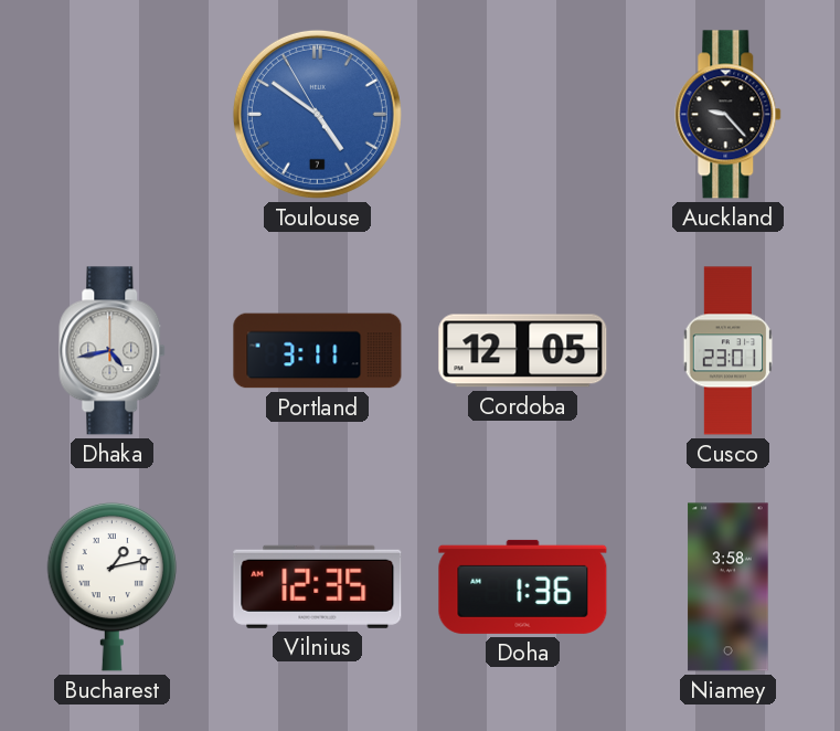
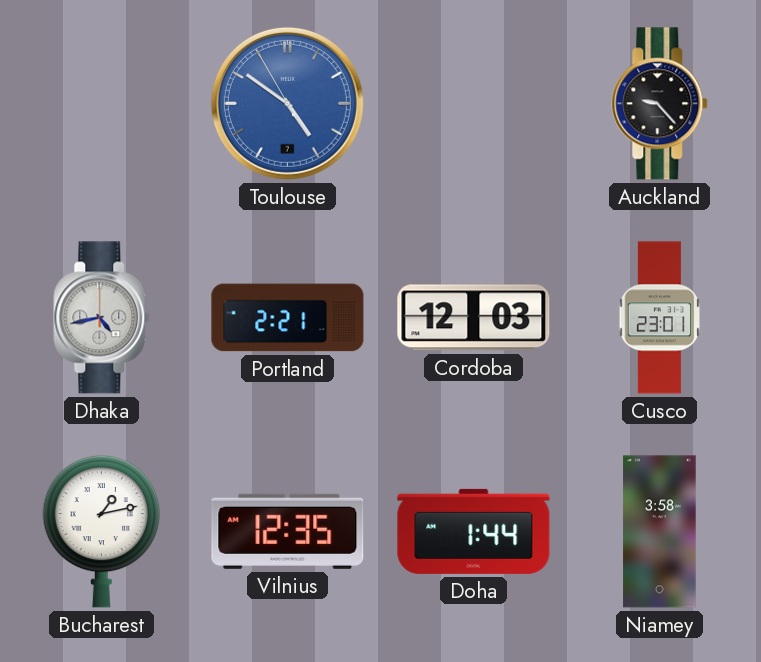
Portland: 3:11 -> 2:21
Cordoba: 12:05 -> 12:03
Doha: 1:36 -> 1:44
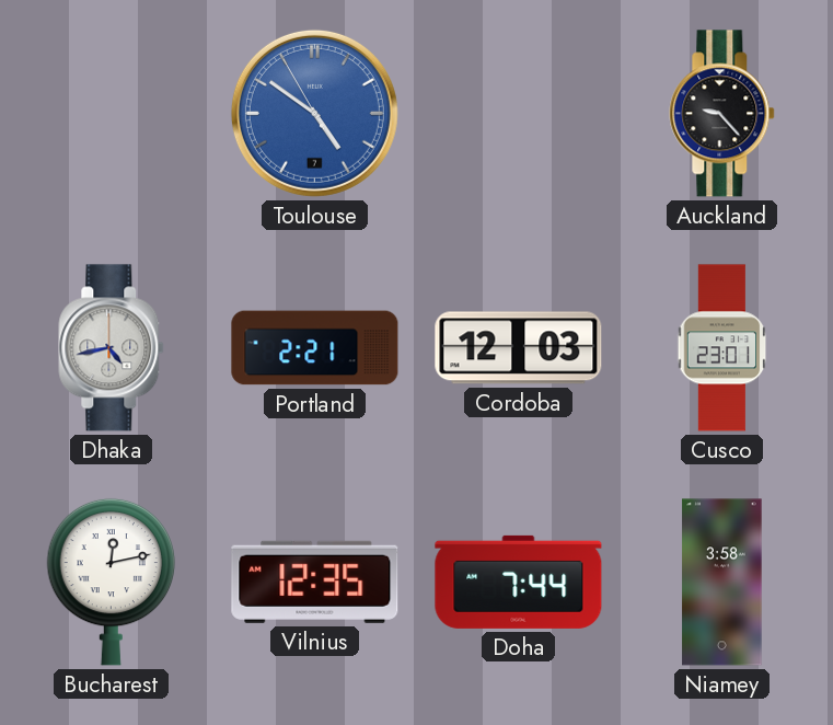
Bucharest: 1:13 -> 12:13
Doha: 1:44 -> 7:44
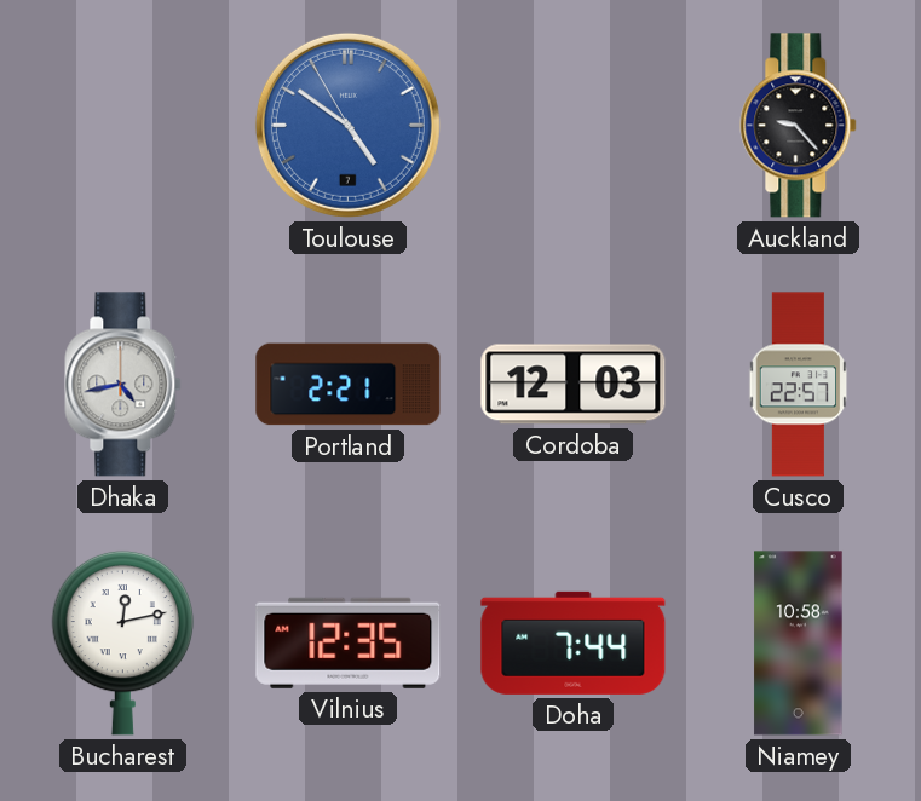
Cusco: 23:01 -> 22:57
Niamey: 3:58 -> 10:58
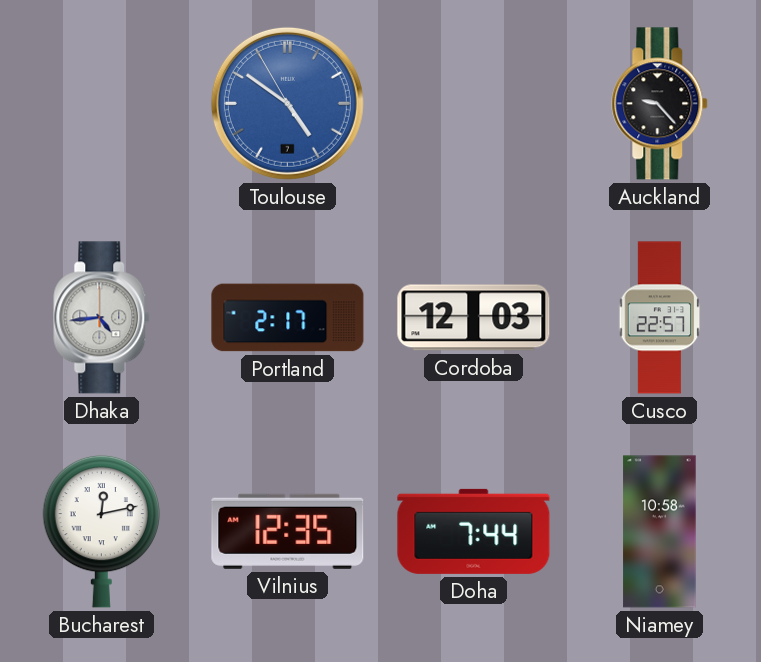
Dhaka: 4:43 -> 4:44
Portland: 2:21 -> 2:17
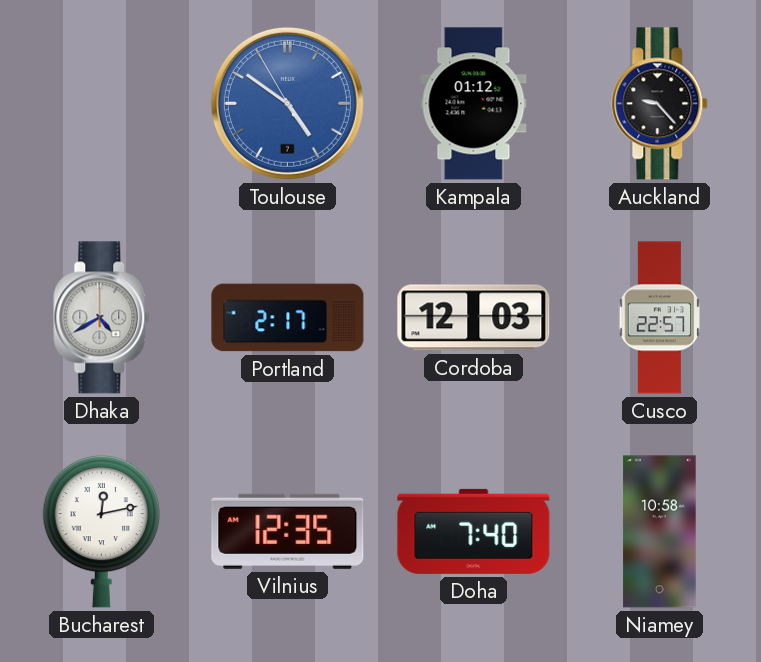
Kampala: none -> 01:12
Dhaka: 4:44 -> 4:40
Doha: 7:44 -> 7:40
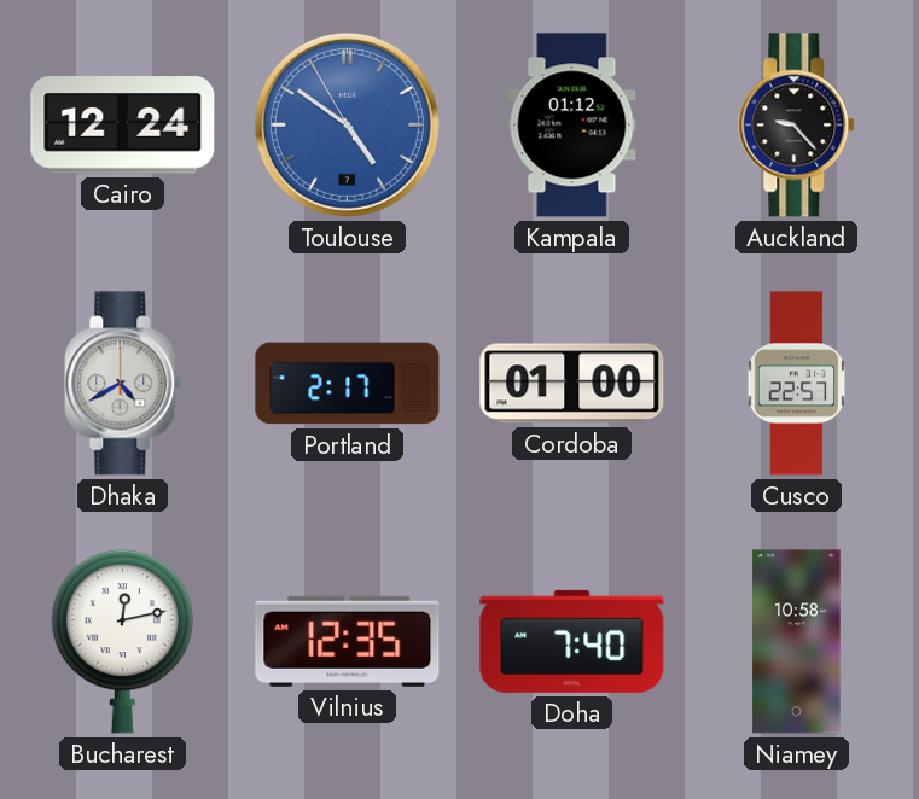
Cairo: none -> 12:24
Cordoba: 12:03 -> 01:00
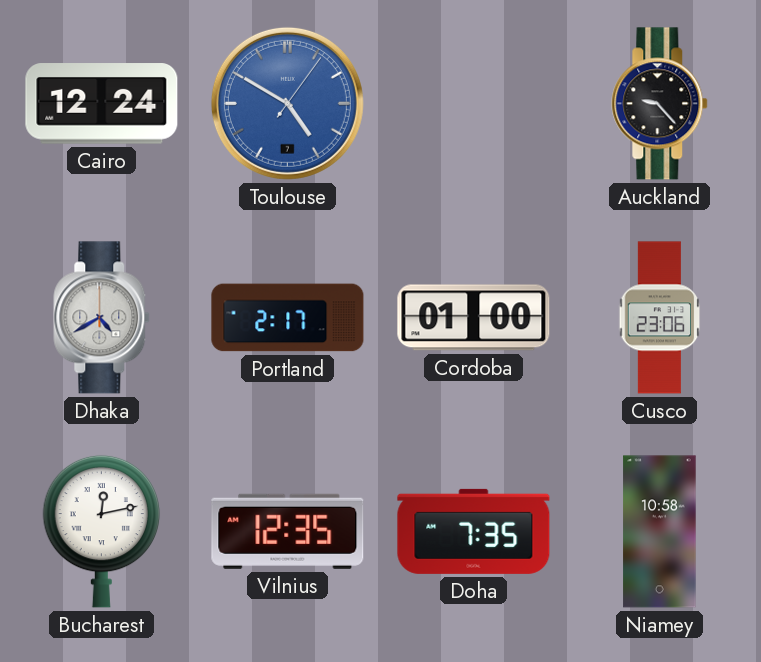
Toulouse: 4:50:55 -> 4:50:06
Kampala: 01:12 -> none
Cusco: 22:57 -> 23:06
Doha: 7:40 -> 7:35
